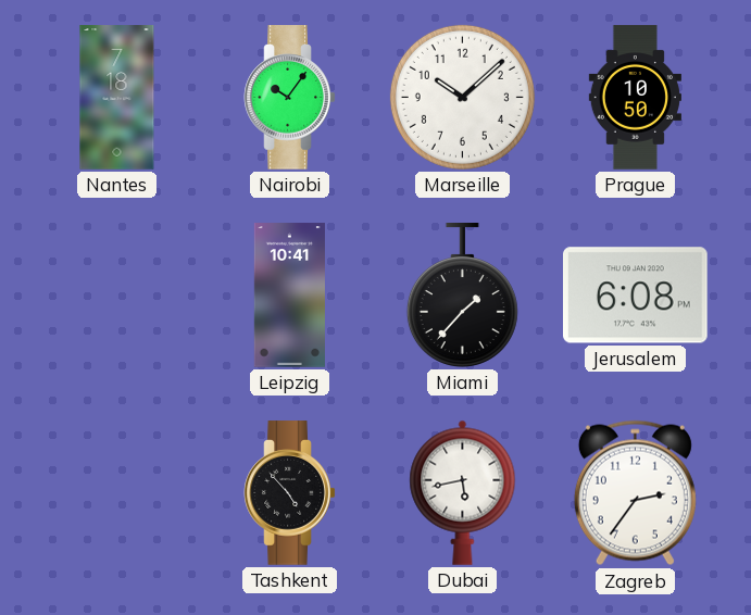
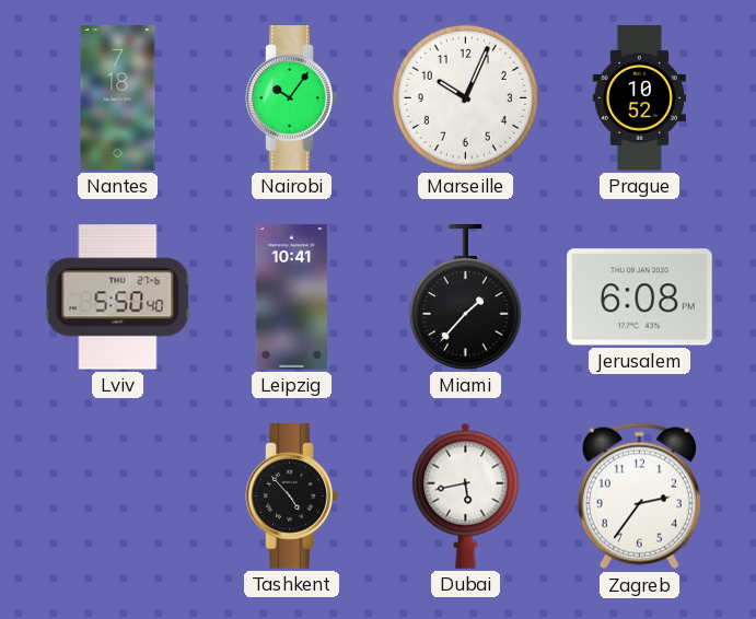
Marseille: 10:08 -> 10:04
Prague: 10:50 -> 10:52
Lviv: none -> 5:50
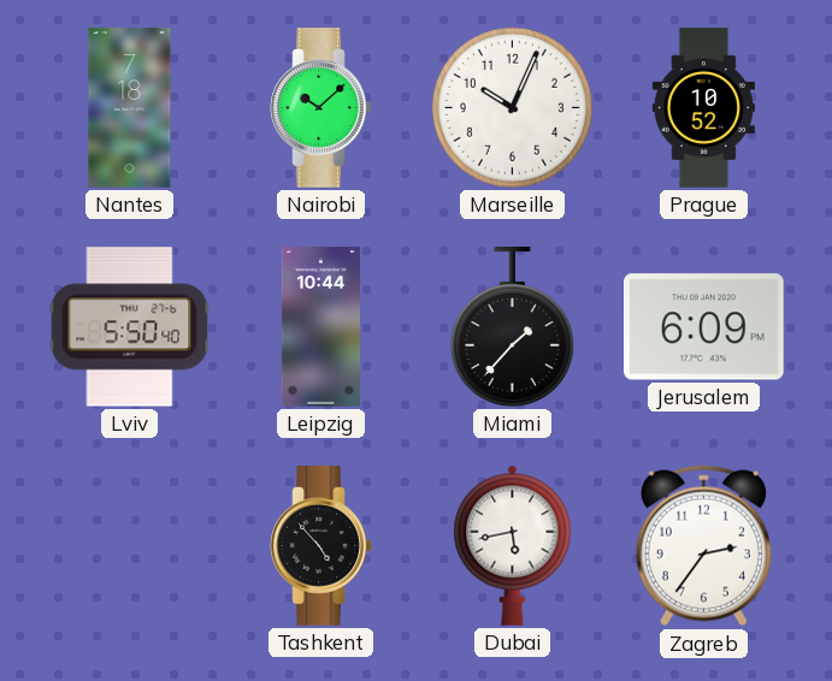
Nairobi: 10:06 -> 10:08
Leipzig: 10:41 -> 10:44
Jerusalem: 6:08 -> 6:09
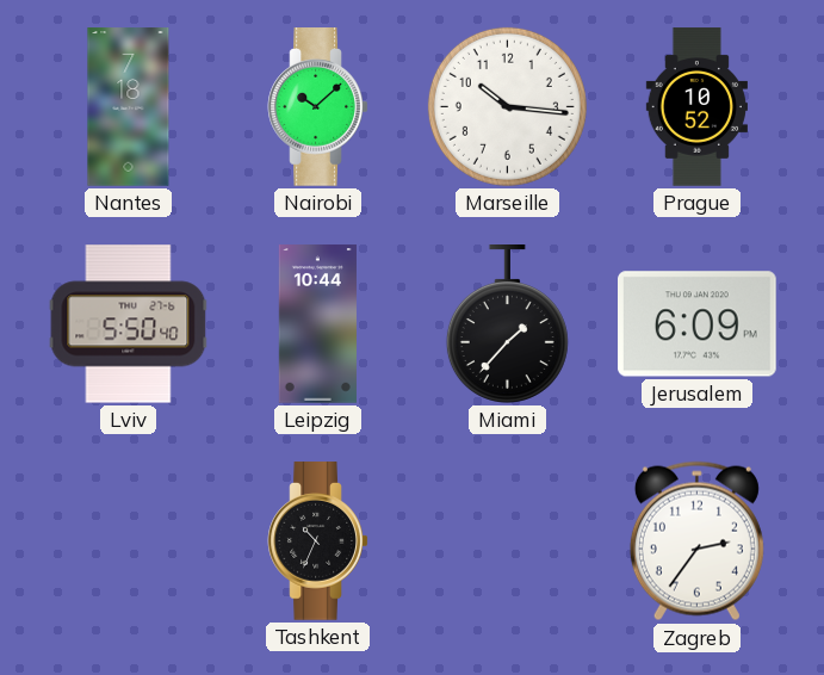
Marseille: 10:04 -> 10:16
Tashkent: 4:53 -> 10:34
Dubai: 5:43 -> none
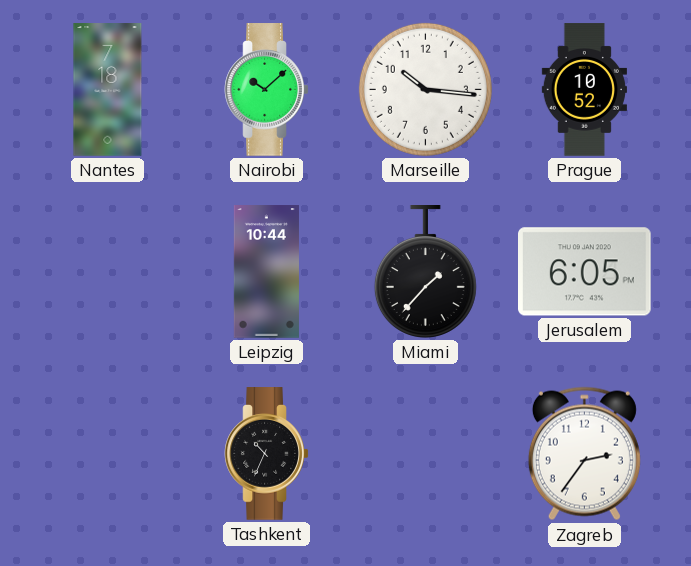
Lviv: 5:50 -> none
Jerusalem: 6:09 -> 6:05
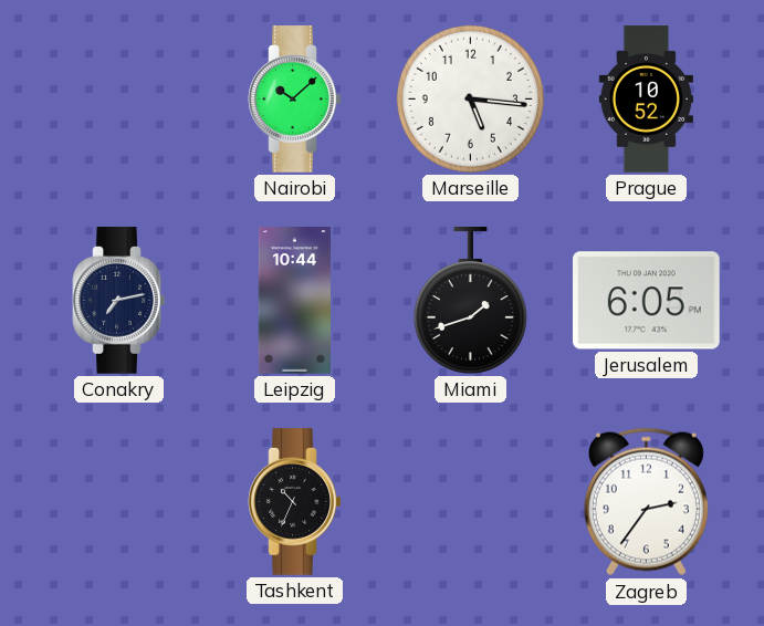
Nantes: 7:18 -> none
Marseille: 10:16 -> 5:16
Conakry: none -> 7:13
Miami: 1:37 -> 1:42
